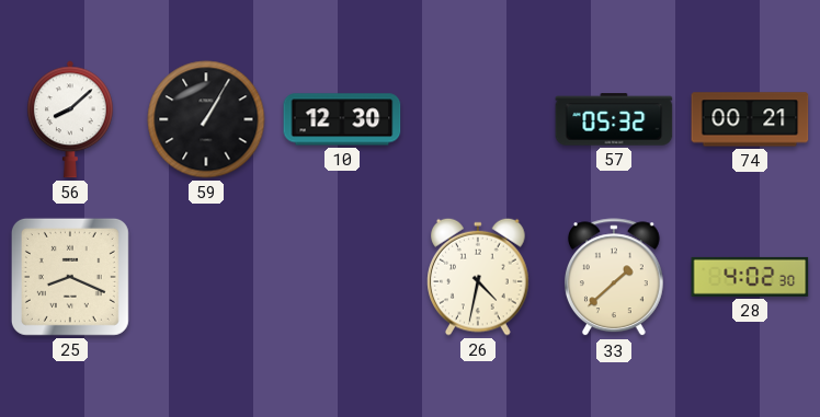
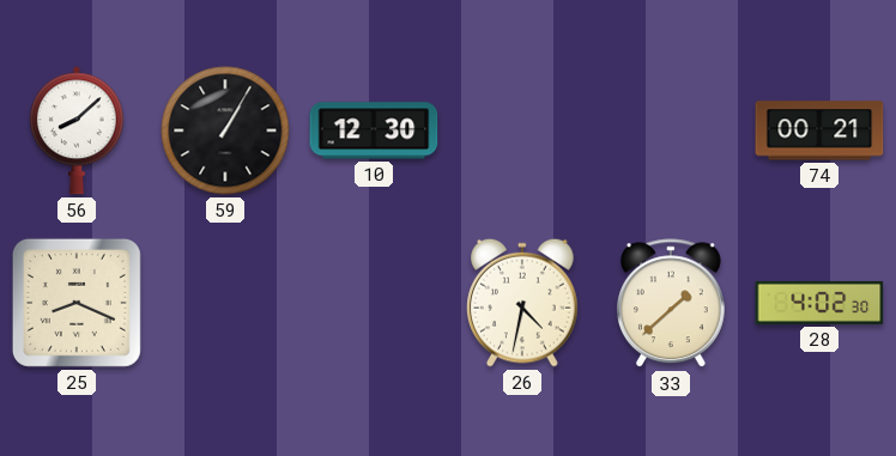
57: 05:32 -> none
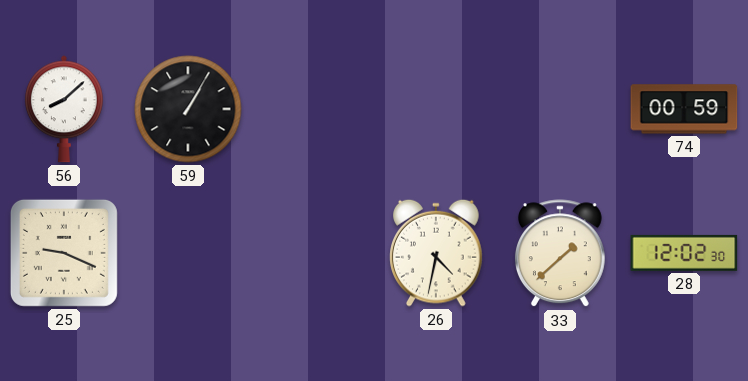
10: 12:30 -> none
74: 00:21 -> 00:59
25: 8:19 -> 9:19
28: 4:02 -> 12:02
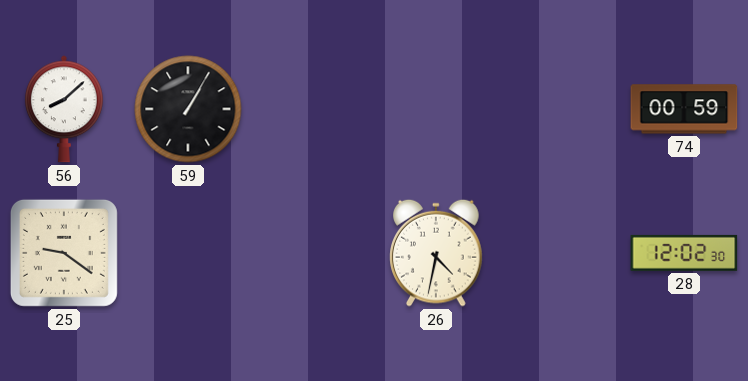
25: 9:19 -> 9:21
33: 1:38 -> none
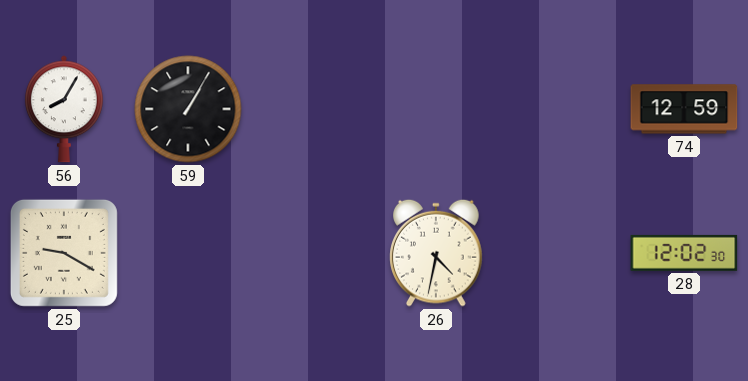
56: 8:08 -> 8:05
74: 00:59 -> 12:59
25: 9:21 -> 9:20
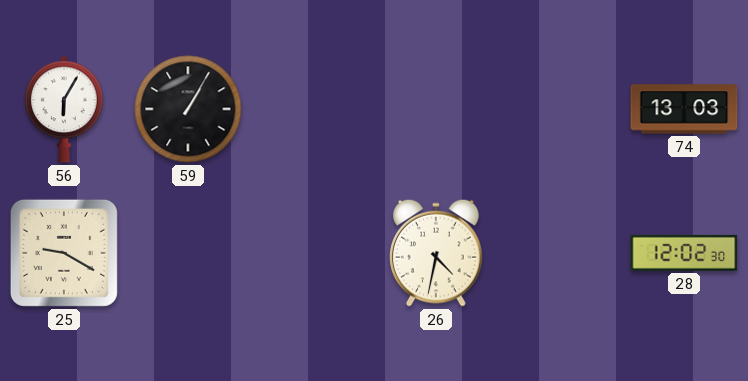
56: 8:05 -> 6:05
74: 12:59 -> 13:03
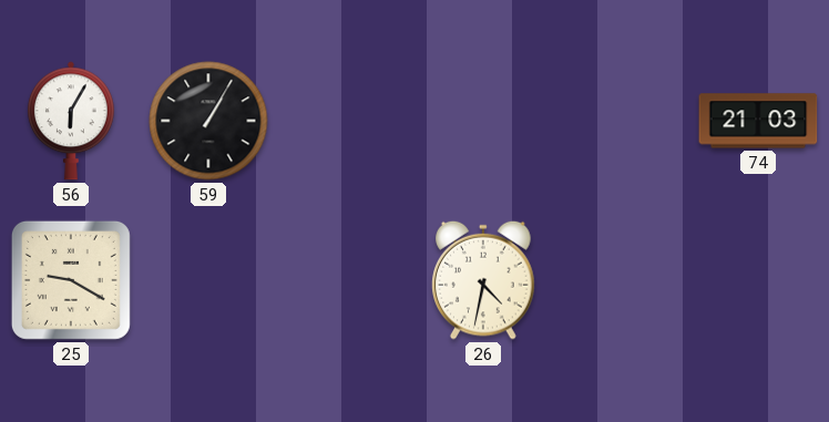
74: 13:03 -> 21:03
28: 12:02 -> none
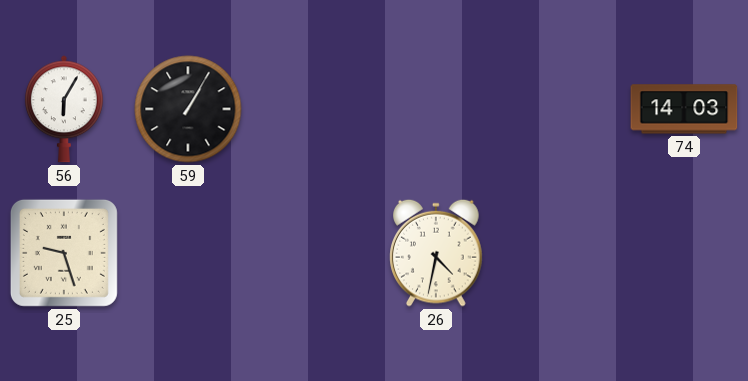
74: 21:03 -> 14:03
25: 9:20 -> 9:27
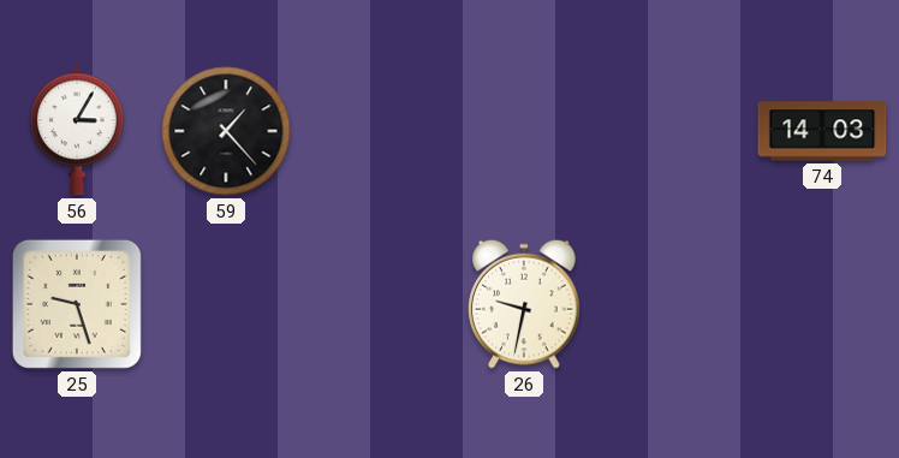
56: 6:05 -> 3:05
59: 1:05 -> 1:23
26: 4:32 -> 9:32
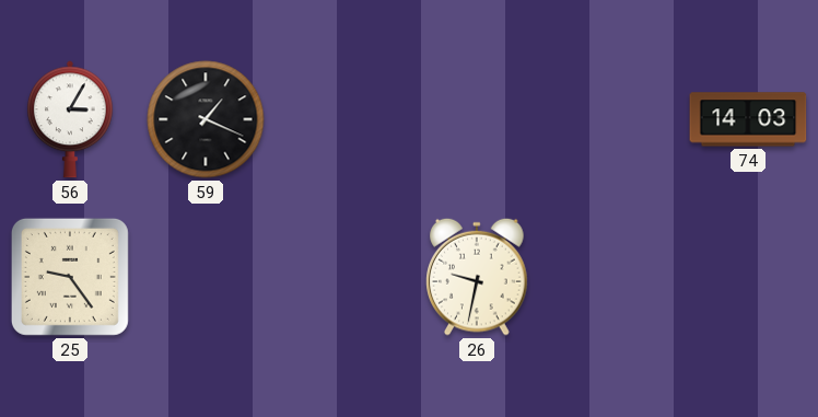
59: 1:23 -> 1:19
25: 9:27 -> 9:24
